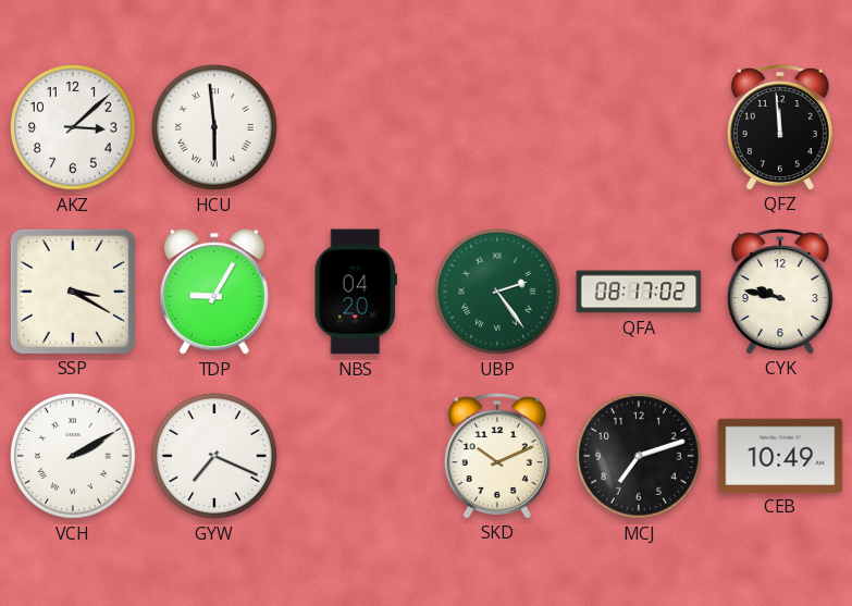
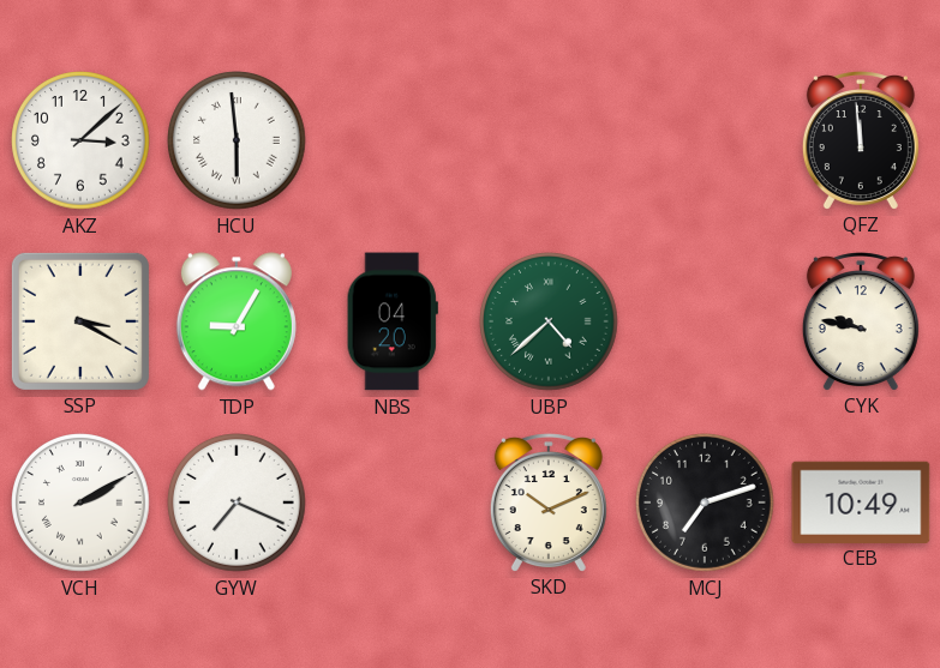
UBP: 2:24 -> 4:38
QFA: 08:17 -> none
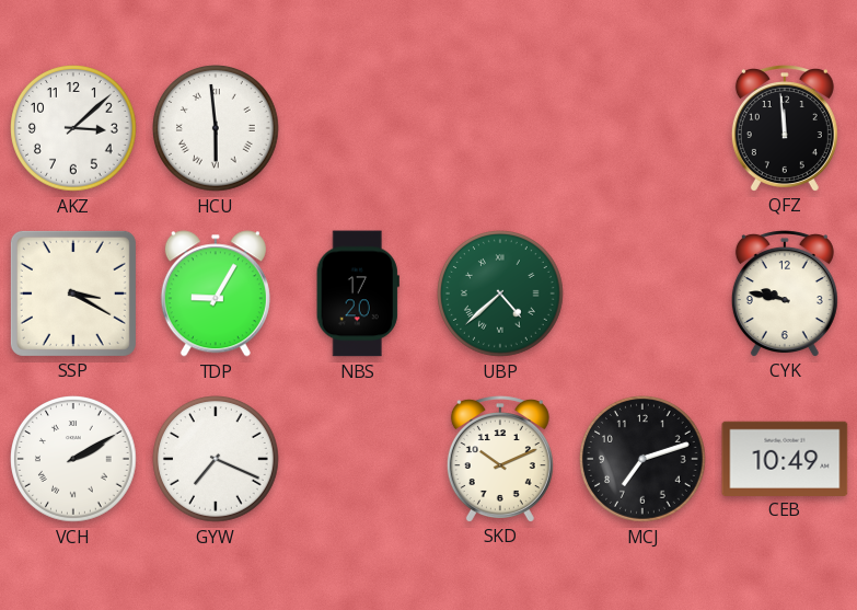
NBS: 04:20 -> 17:20
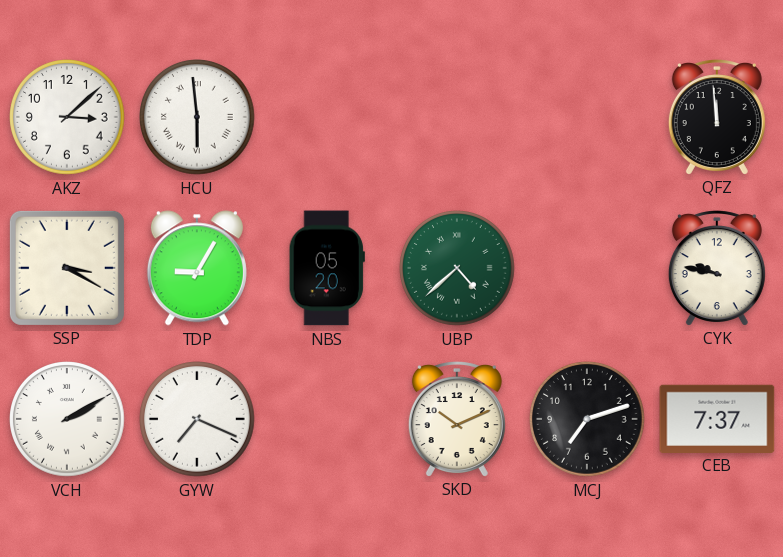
NBS: 17:20 -> 05:20
CEB: 10:49 -> 7:37
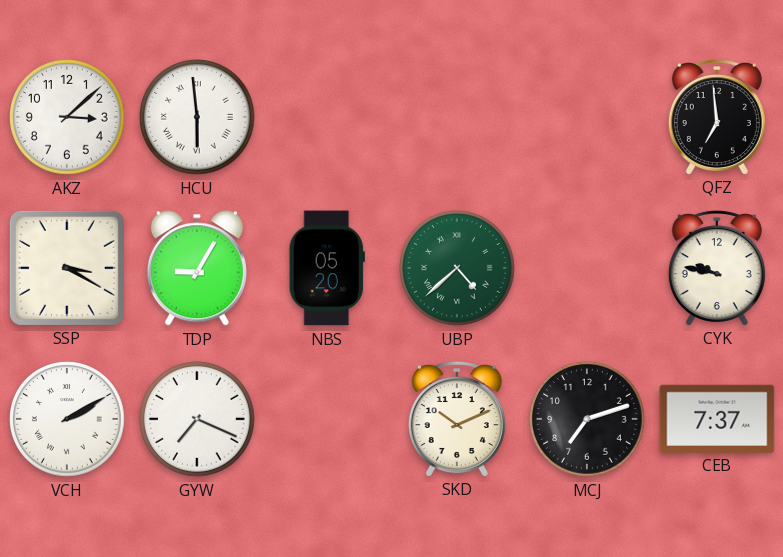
QFZ: 11:59 -> 6:59
